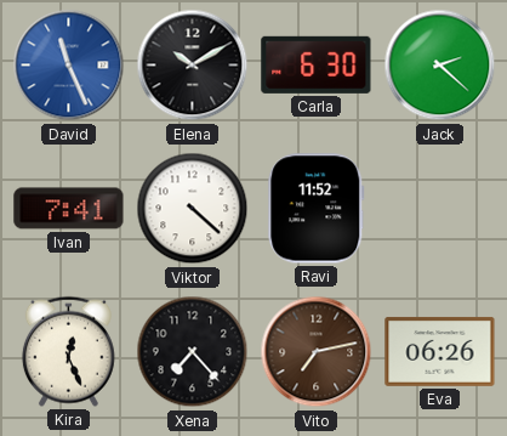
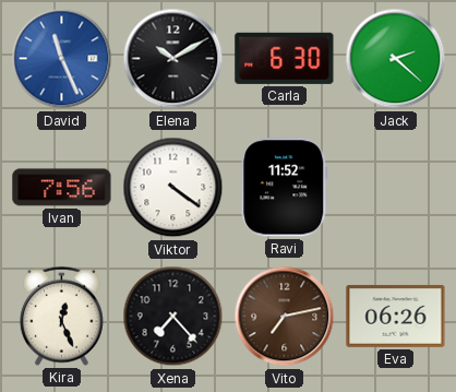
Ivan: 7:41 -> 7:56
Viktor: 4:22 -> 4:21
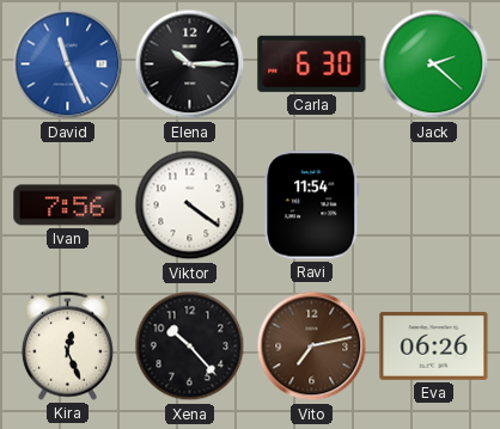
Elena: 10:10 -> 10:15
Ravi: 11:52 -> 11:54
Xena: 7:23 -> 10:23
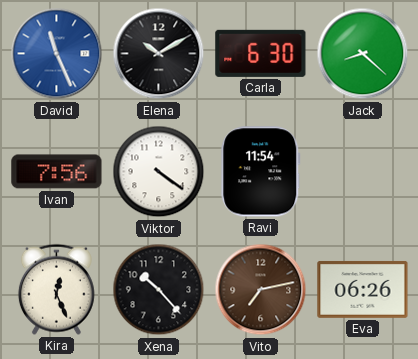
Elena: 10:15 -> 10:10
Jack: 2:22 -> 8:22
